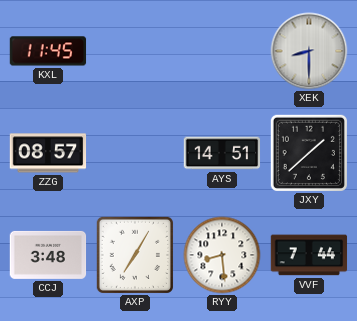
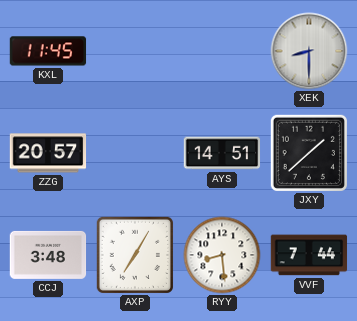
ZZG: 08:57 -> 20:57
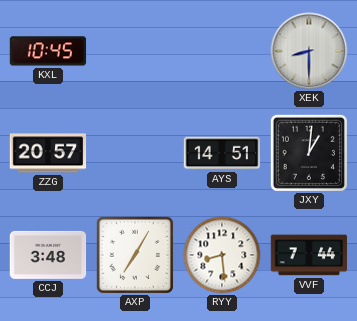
KXL: 11:45 -> 10:45
JXY: 1:38 -> 1:01
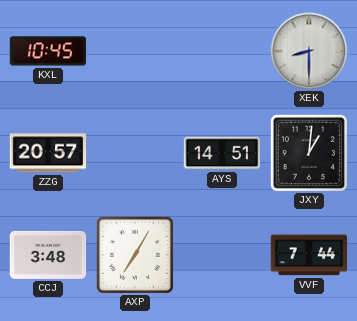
RYY: 8:29 -> none
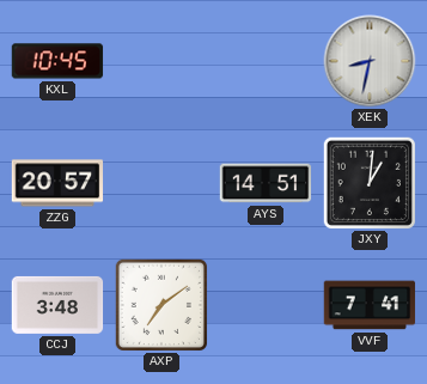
XEK: 8:30 -> 8:32
AXP: 7:05 -> 7:09
VVF: 7:44 -> 7:41
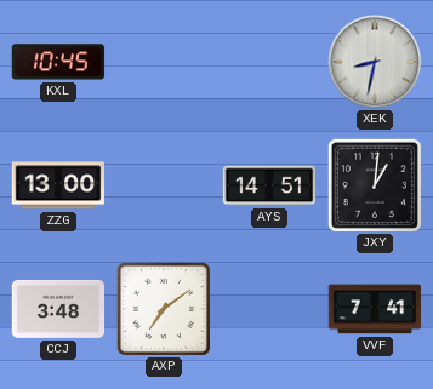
ZZG: 20:57 -> 13:00
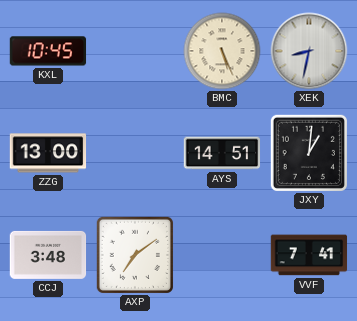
BMC: none -> 5:26
